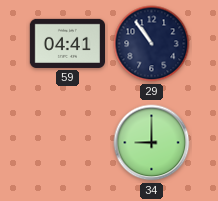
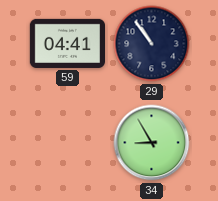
34: 9:00 -> 8:55
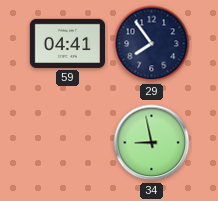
29: 10:54 -> 7:54
34: 8:55 -> 8:58
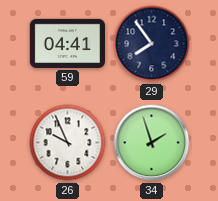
26: none -> 9:56
34: 8:58 -> 1:57
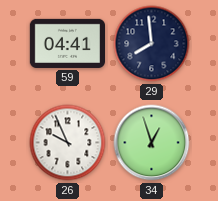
29: 7:54 -> 7:59
34: 1:57 -> 12:57
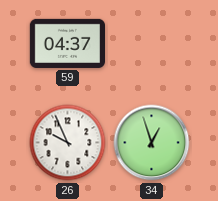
59: 04:41 -> 04:37
29: 7:59 -> none
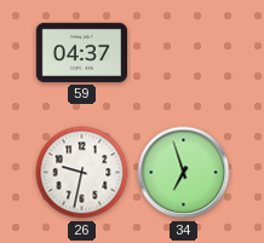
26: 9:56 -> 9:32
34: 12:57 -> 6:57
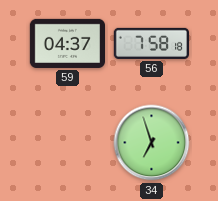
56: none -> 7:58
26: 9:32 -> none
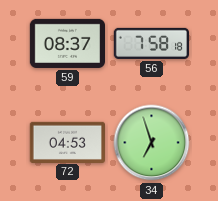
59: 04:37 -> 08:37
72: none -> 04:53
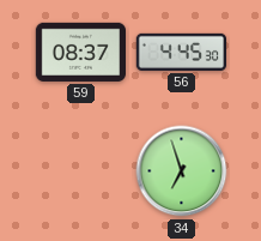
56: 7:58 -> 4:45
72: 04:53 -> none
